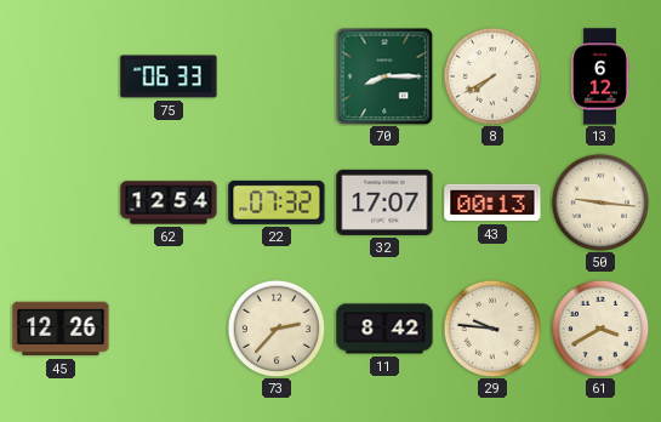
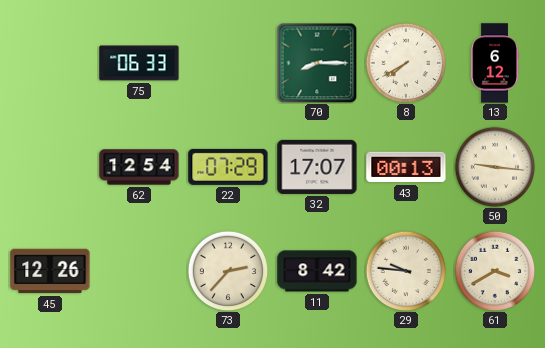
22: 07:32 -> 07:29
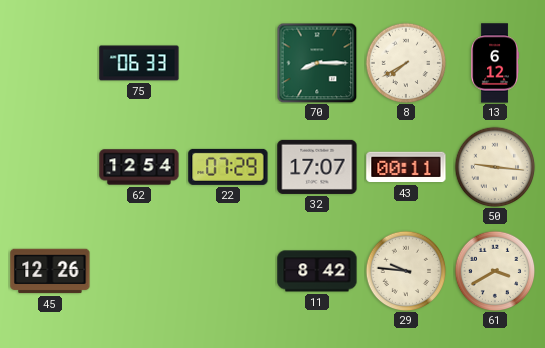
43: 00:13 -> 00:11
73: 2:37 -> none
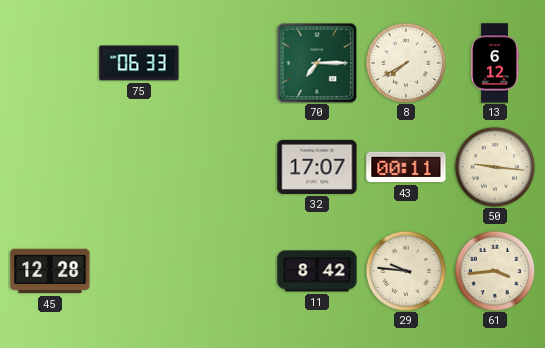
70: 8:15 -> 7:15
62: 12:54 -> none
22: 07:29 -> none
45: 12:26 -> 12:28
61: 3:40 -> 3:44
